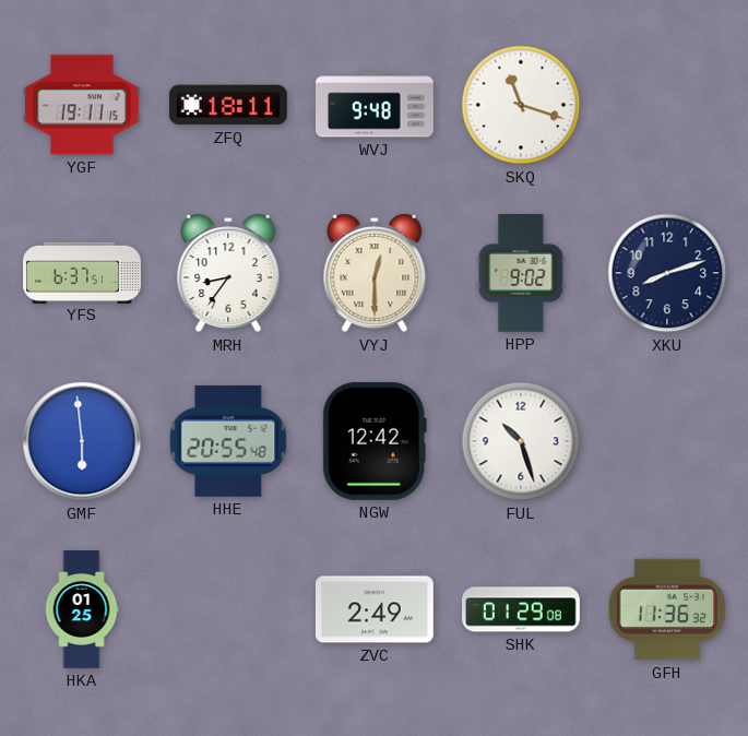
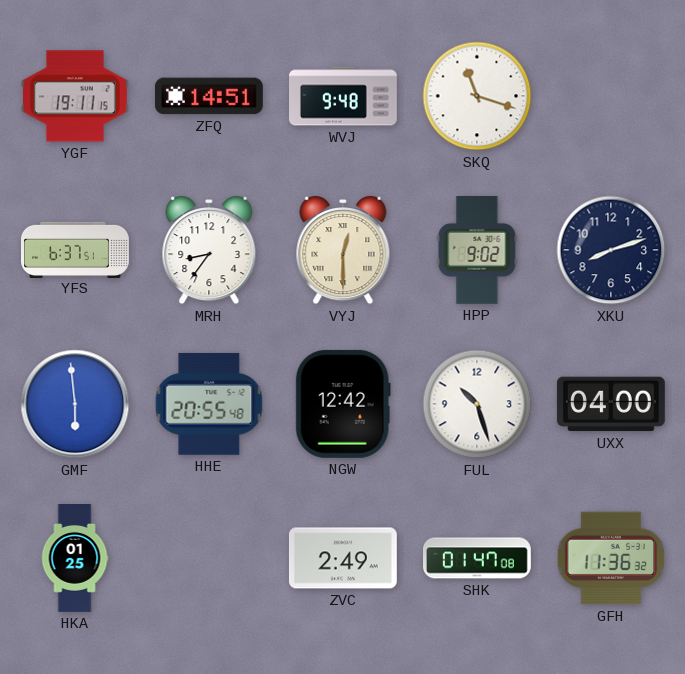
ZFQ: 18:11 -> 14:51
UXX: none -> 04:00
SHK: 01:29 -> 01:47
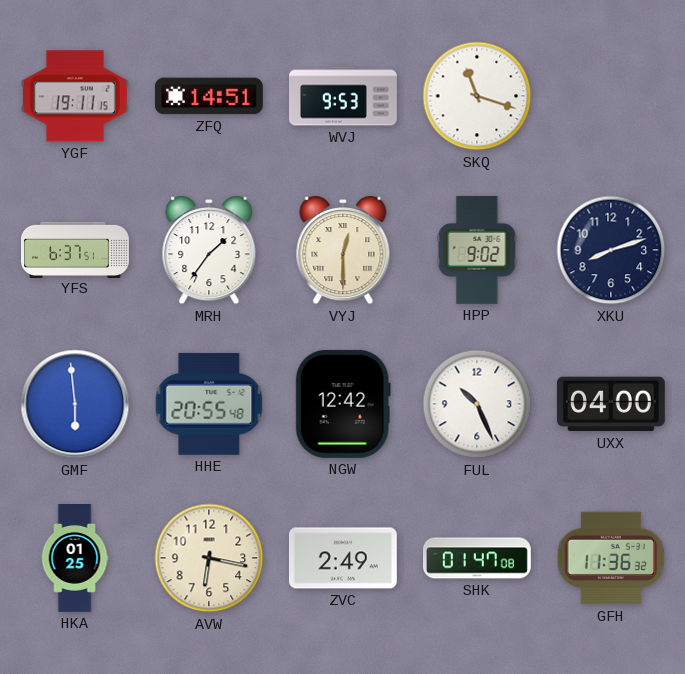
WVJ: 9:48 -> 9:53
MRH: 8:36 -> 1:36
FUL: 10:27 -> 10:26
AVW: none -> 6:17
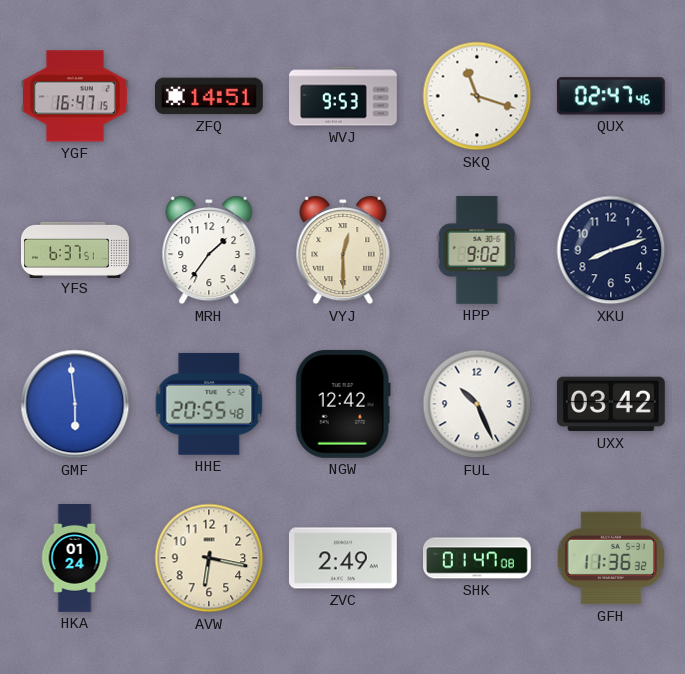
YGF: 19:11 -> 16:47
QUX: none -> 02:47
UXX: 04:00 -> 03:42
HKA: 01:25 -> 01:24
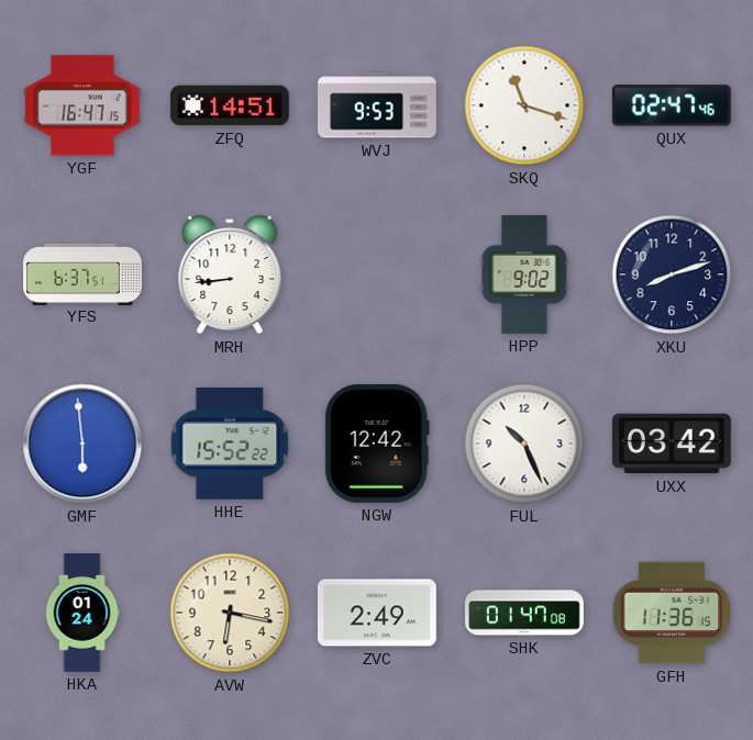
MRH: 1:36 -> 8:44
VYJ: 12:30 -> none
HHE: 20:55 -> 15:52
GFH: 11:36:32 -> 11:36:15
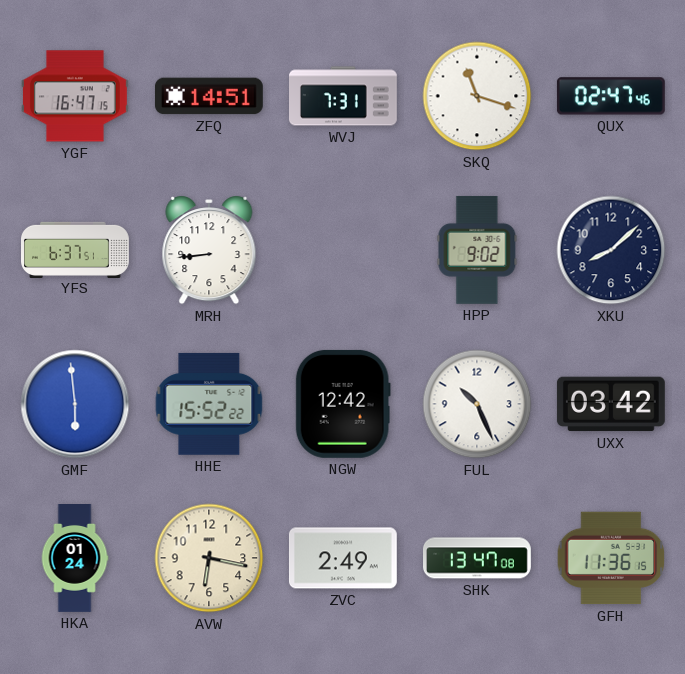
WVJ: 9:53 -> 7:31
XKU: 8:12 -> 8:08
SHK: 01:47 -> 13:47
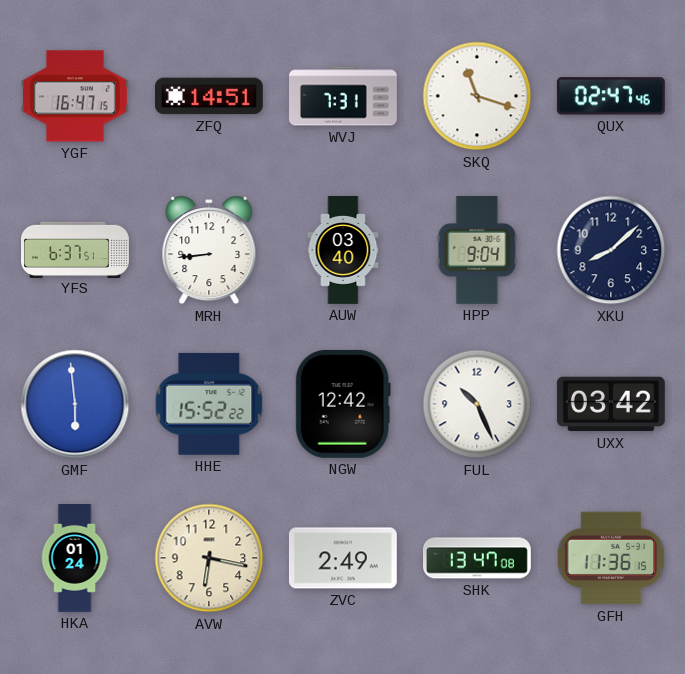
AUW: none -> 03:40
HPP: 9:02 -> 9:04
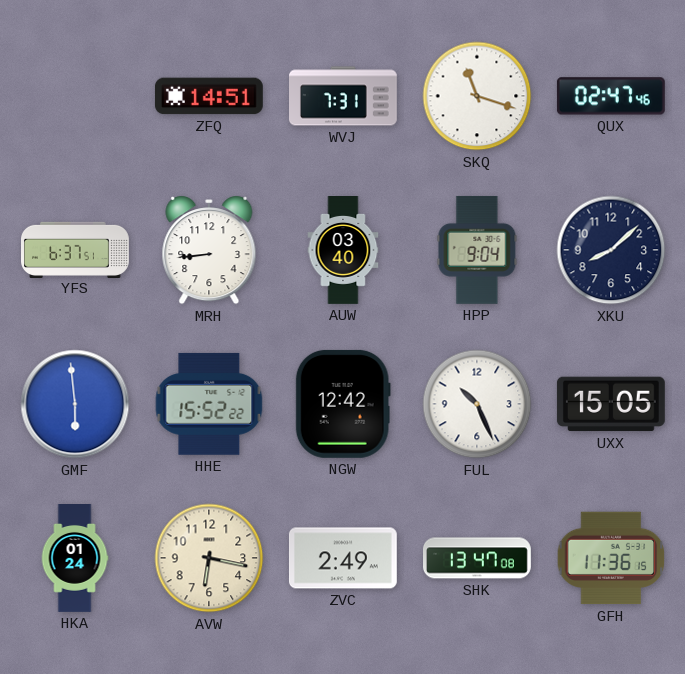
YGF: 16:47 -> none
UXX: 03:42 -> 15:05
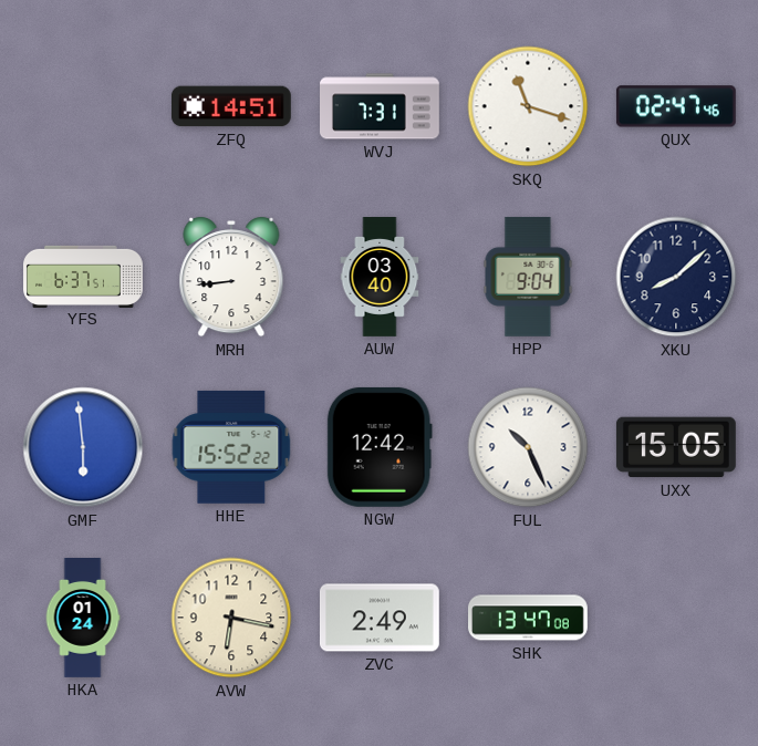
GFH: 11:36 -> none
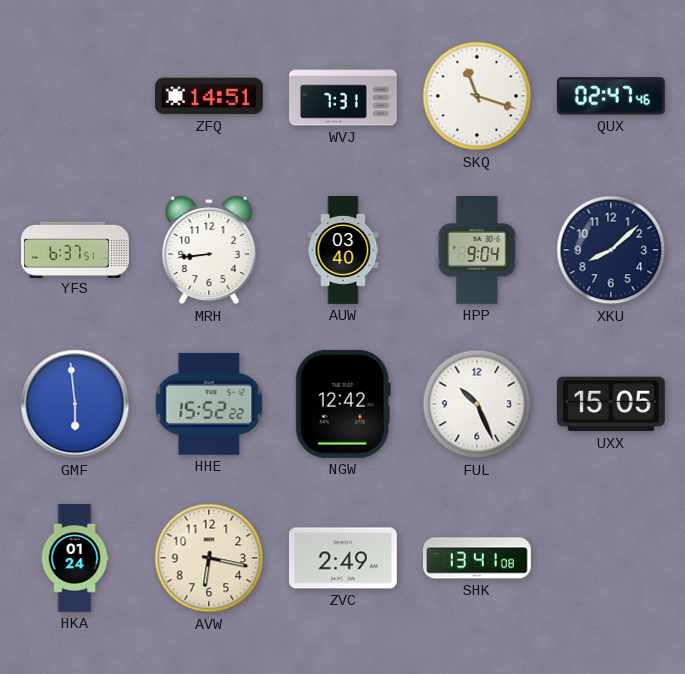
SHK: 13:47 -> 13:41
